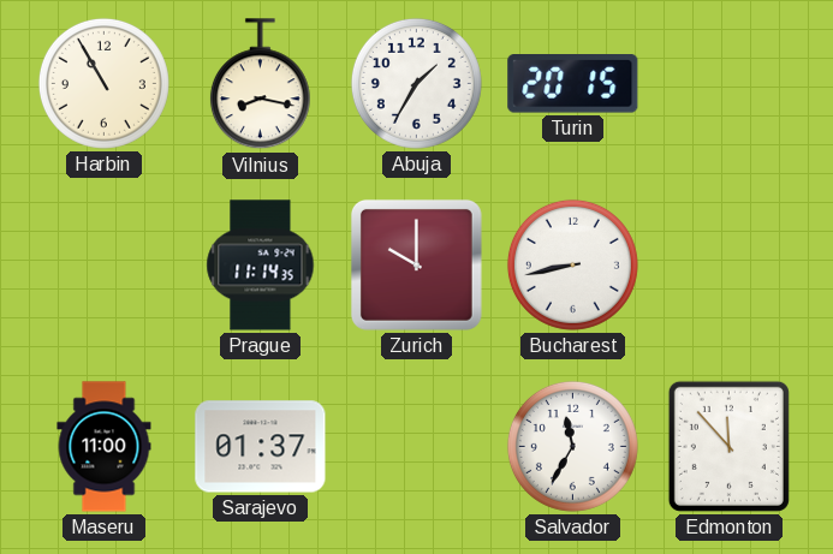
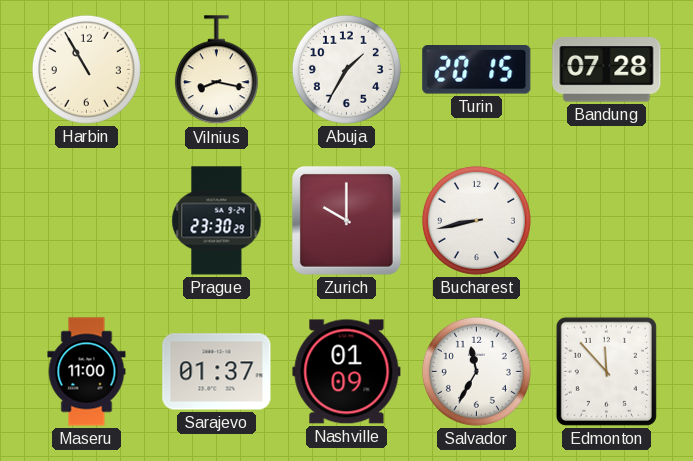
Bandung: none -> 07:28
Prague: 11:14 -> 23:30
Nashville: none -> 01:09
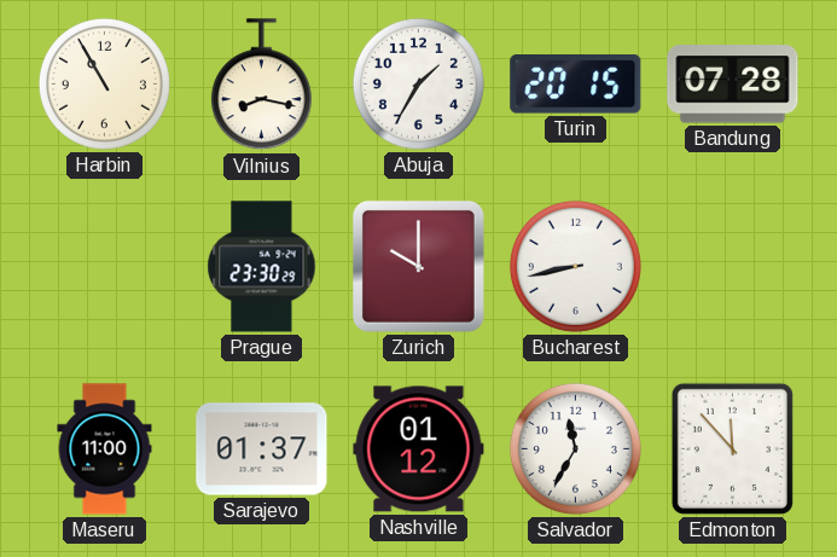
Nashville: 01:09 -> 01:12
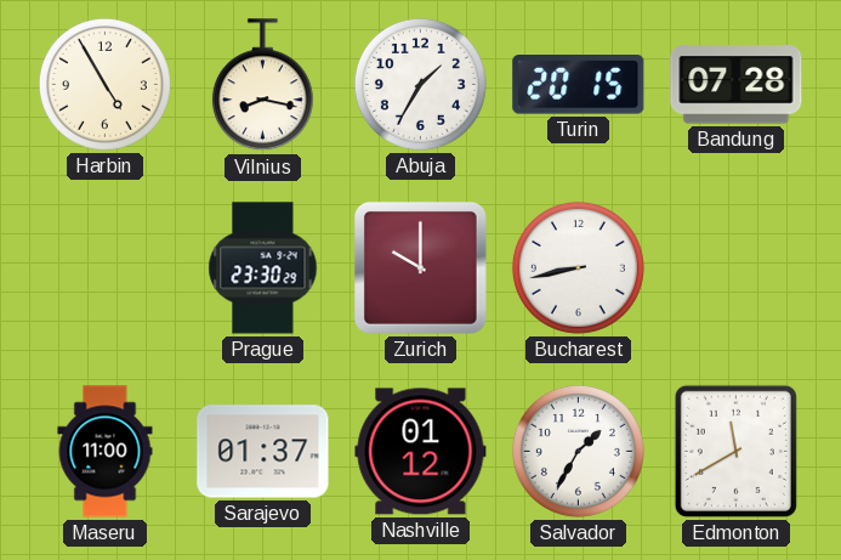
Harbin: 10:55 -> 4:55
Salvador: 11:35 -> 1:35
Edmonton: 11:53 -> 11:40
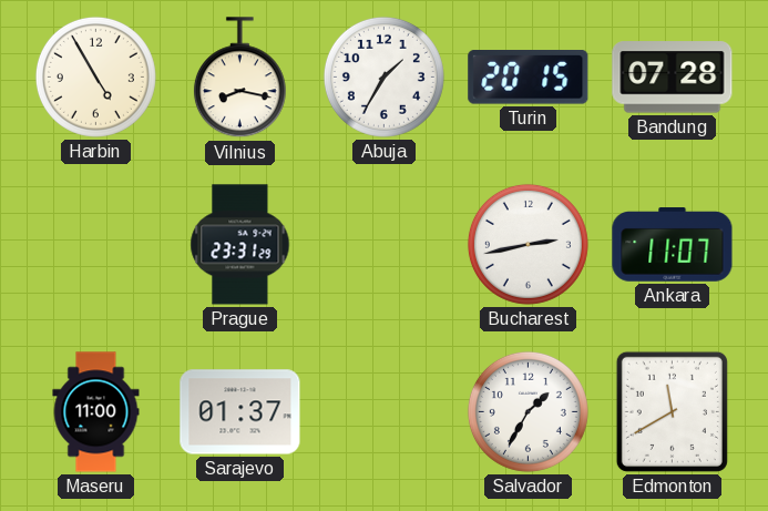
Prague: 23:30 -> 23:31
Zurich: 10:00 -> none
Bucharest: 8:43 -> 2:43
Ankara: none -> 11:07
Nashville: 01:12 -> none
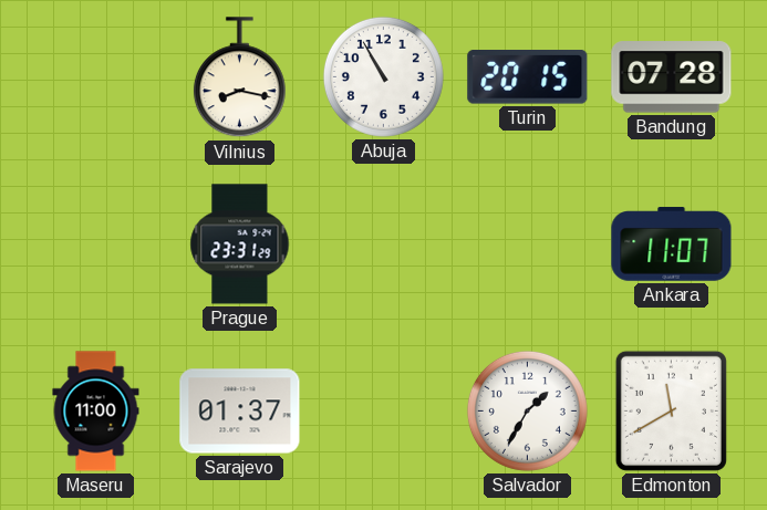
Harbin: 4:55 -> none
Abuja: 1:35 -> 10:55
Bucharest: 2:43 -> none
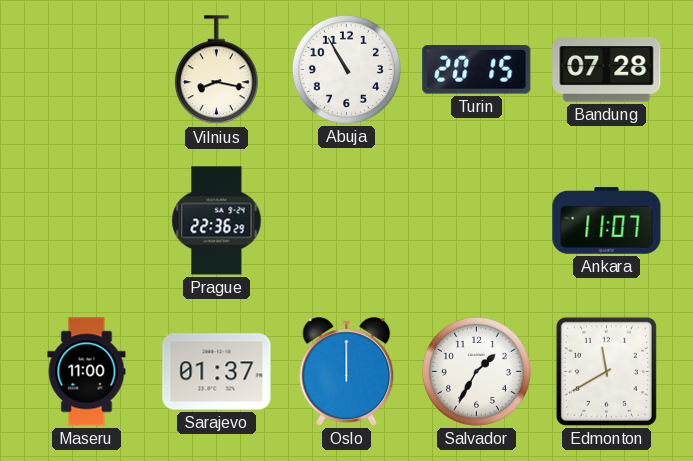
Prague: 23:31 -> 22:36
Oslo: none -> 12:00
